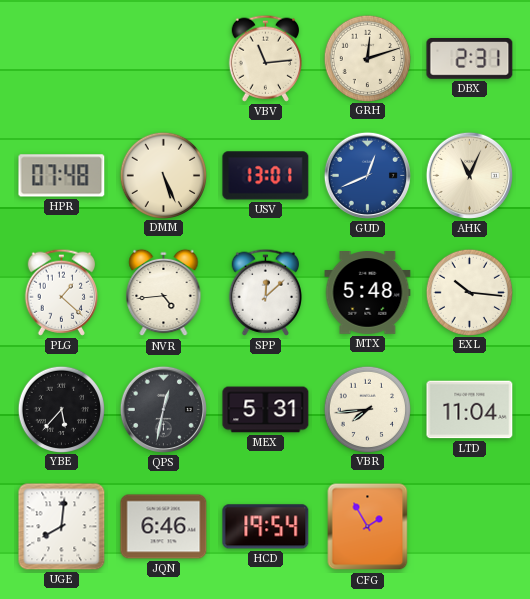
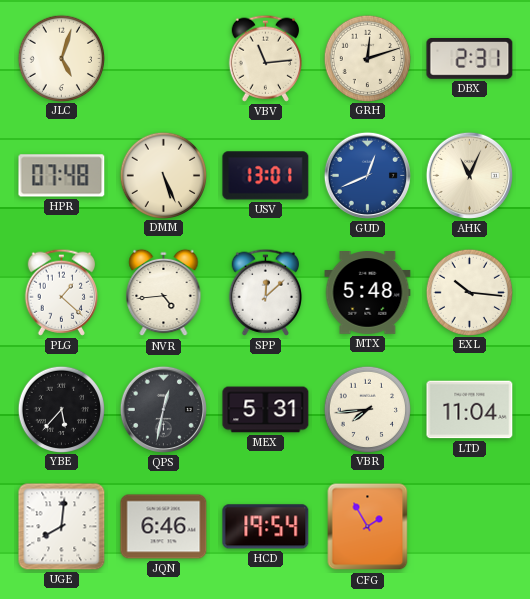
JLC: none -> 5:03
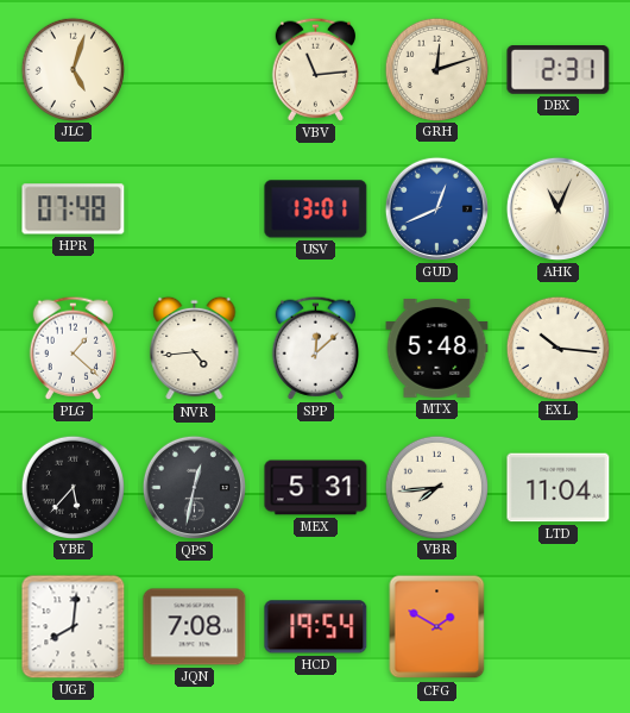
DMM: 5:26 -> none
JQN: 6:46 -> 7:08
CFG: 1:55 -> 1:50
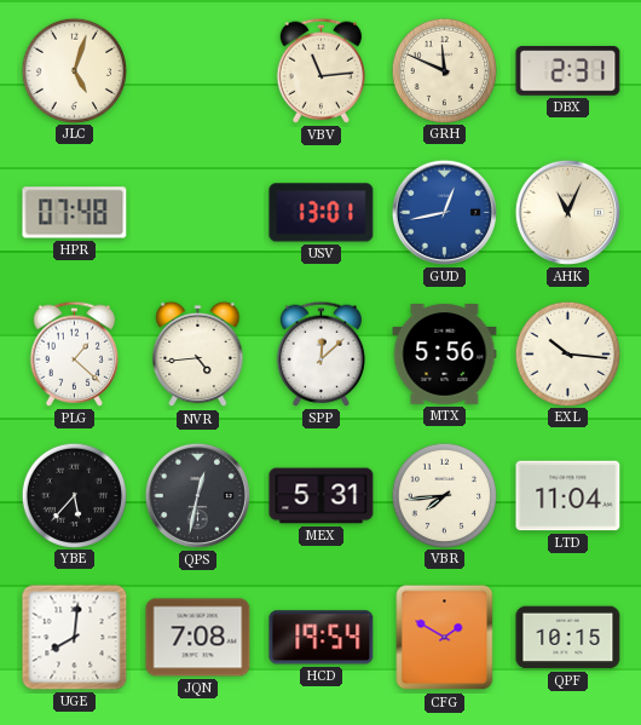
GRH: 12:12 -> 11:49
GUD: 12:41 -> 12:43
MTX: 5:48 -> 5:56
QPF: none -> 10:15
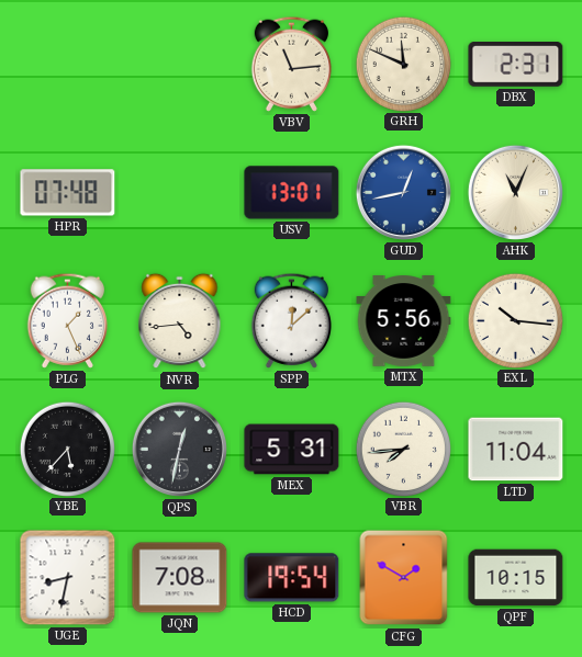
JLC: 5:03 -> none
PLG: 1:22 -> 1:26
UGE: 8:01 -> 8:32
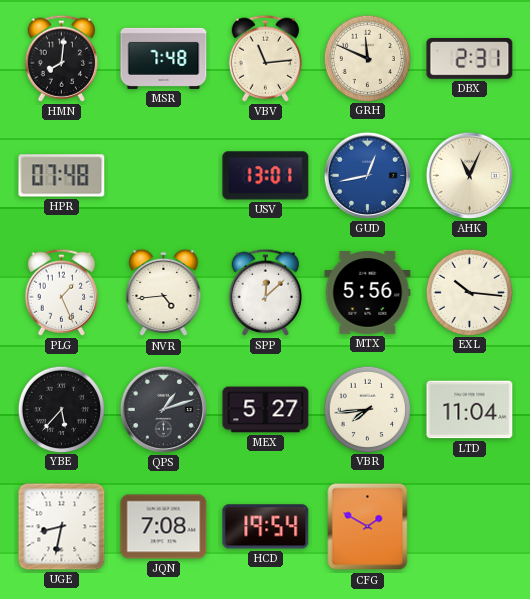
HMN: none -> 8:01
MSR: none -> 7:48
QPS: 12:32 -> 1:12
MEX: 5:31 -> 5:27
QPF: 10:15 -> none
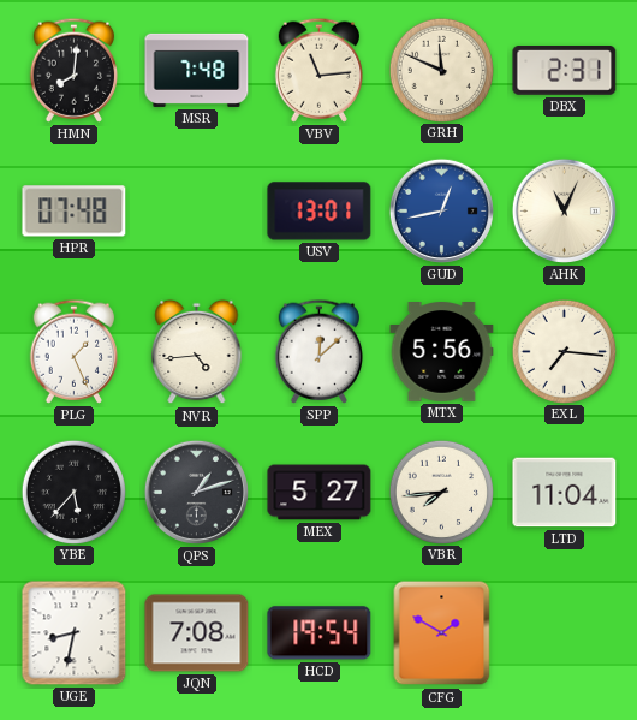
EXL: 10:16 -> 7:16
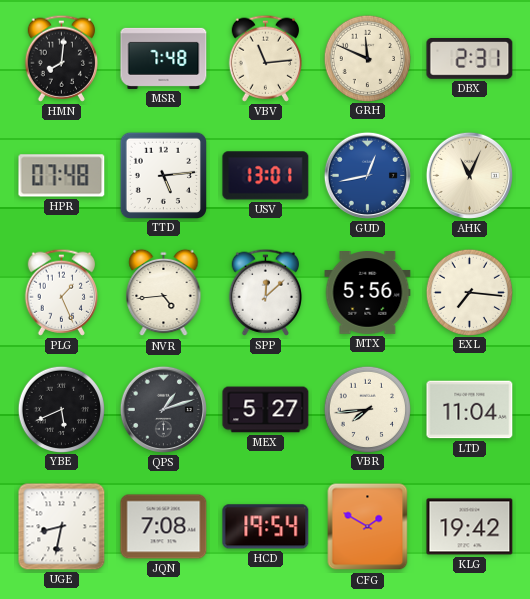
TTD: none -> 5:14
YBE: 5:37 -> 5:41
KLG: none -> 19:42
